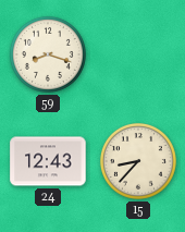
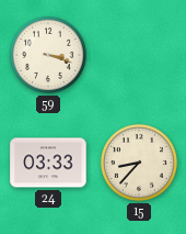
59: 8:18 -> 3:18
24: 12:43 -> 03:33
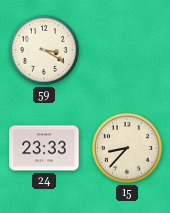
59: 3:18 -> 3:20
24: 03:33 -> 23:33
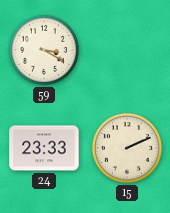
15: 8:37 -> 2:11
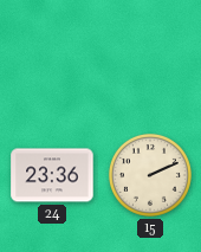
59: 3:20 -> none
24: 23:33 -> 23:36
